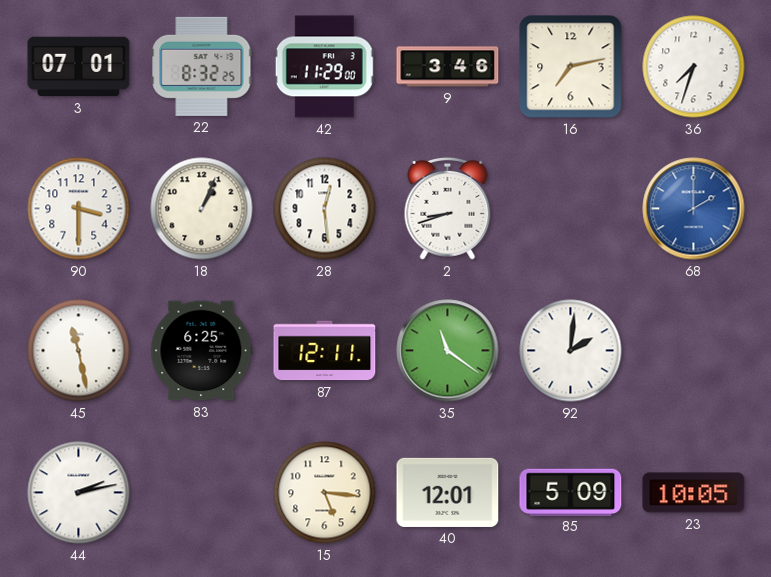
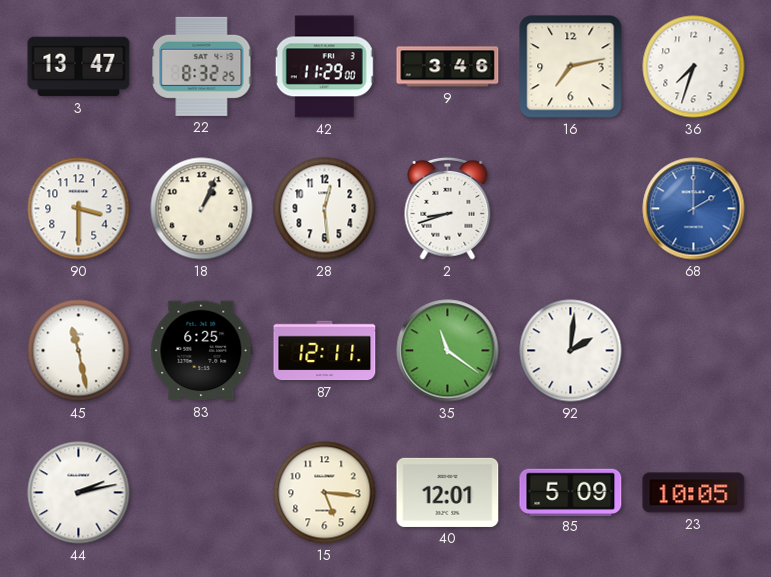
3: 07:01 -> 13:47
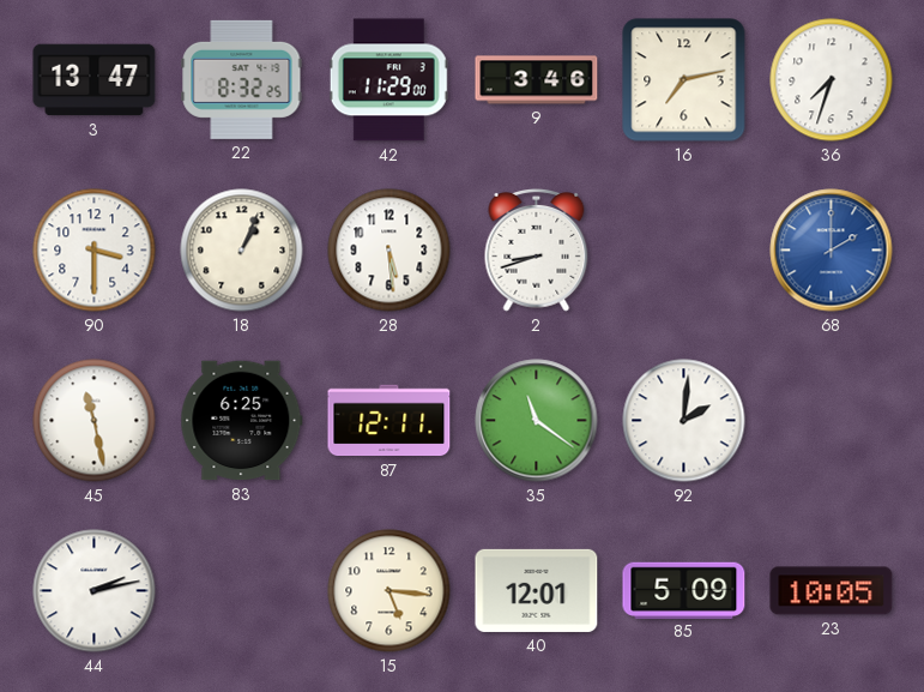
28: 12:29 -> 5:29
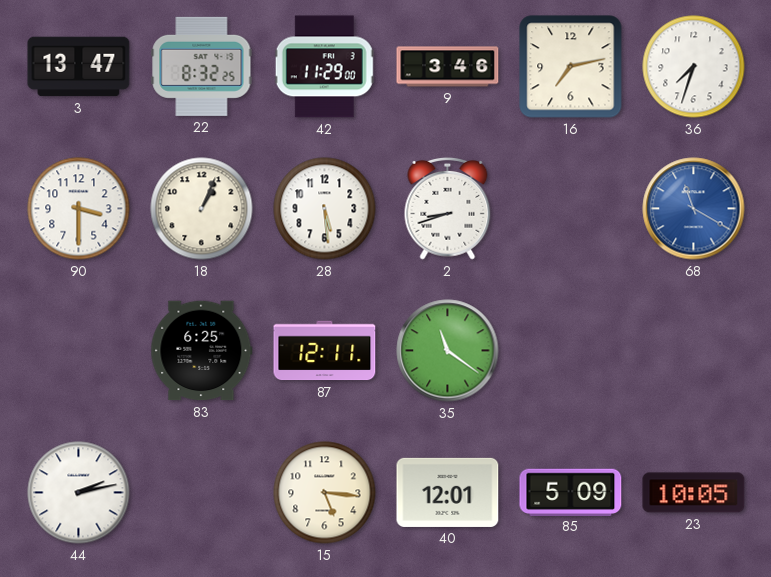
68: 2:00 -> 11:20
45: 11:28 -> none
92: 2:01 -> none
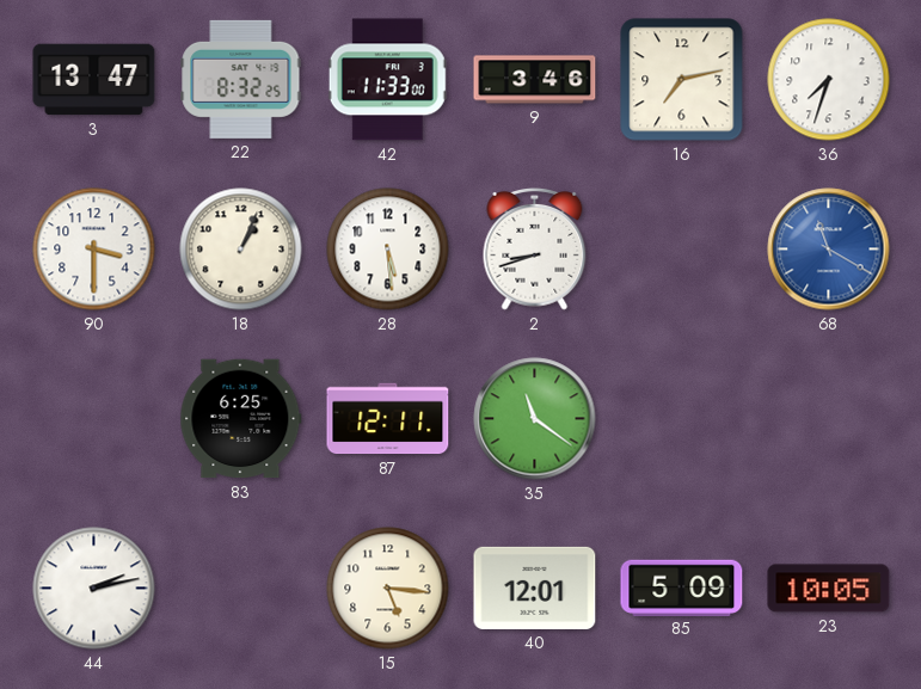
42: 11:29 -> 11:33
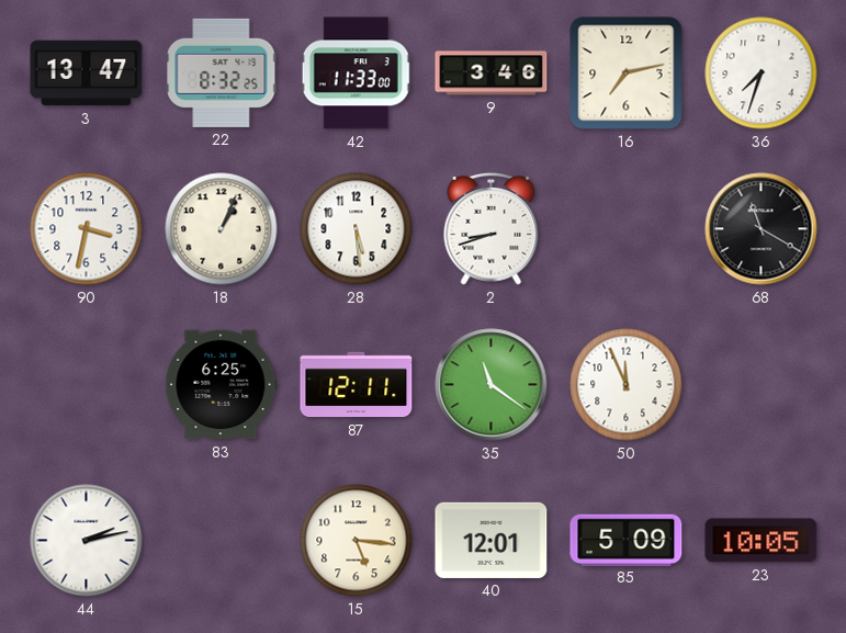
90: 3:30 -> 3:32
68 dial: blue -> black
50: none -> 11:56
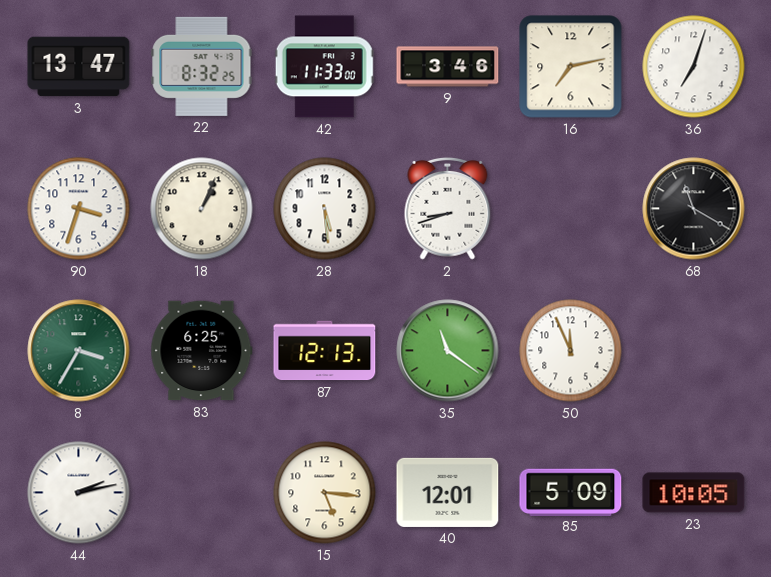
36: 7:33 -> 7:03
90: 3:32 -> 3:33
8: none -> 3:35
87: 12:11 -> 12:13
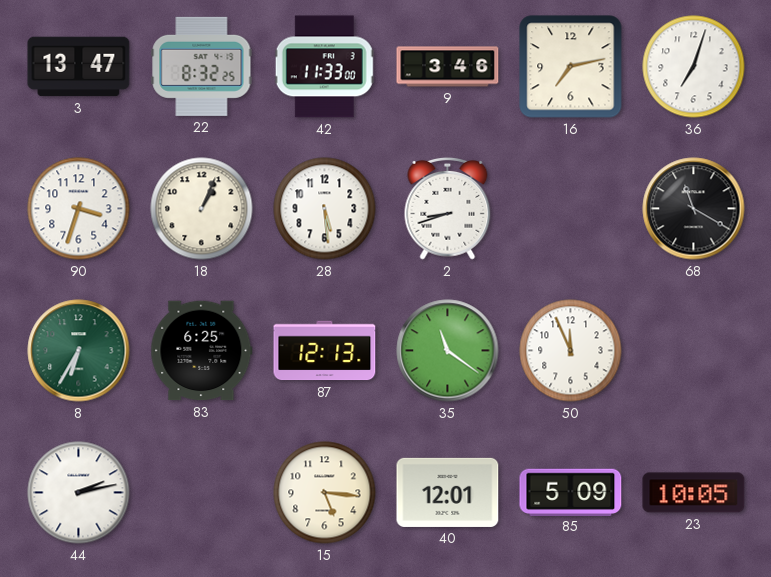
8: 3:35 -> 6:35
